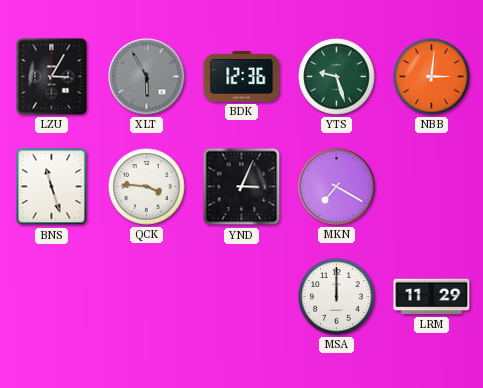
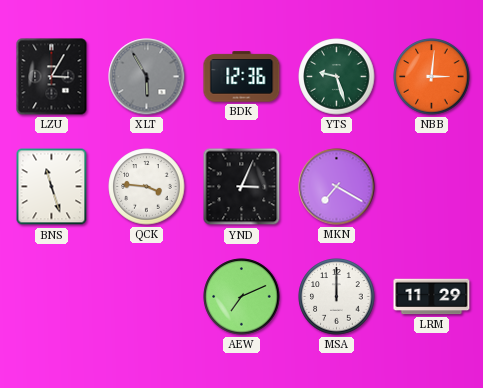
AEW: none -> 7:11
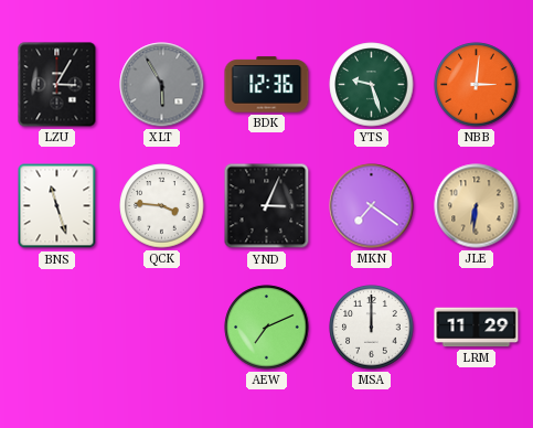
MKN: 7:20 -> 7:21
JLE: none -> 6:31
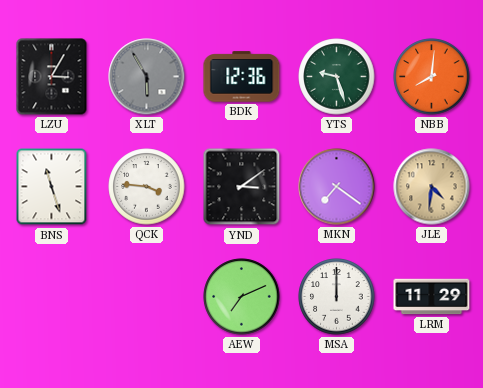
NBB: 3:01 -> 8:01
YND: 3:04 -> 3:09
JLE: 6:31 -> 4:31
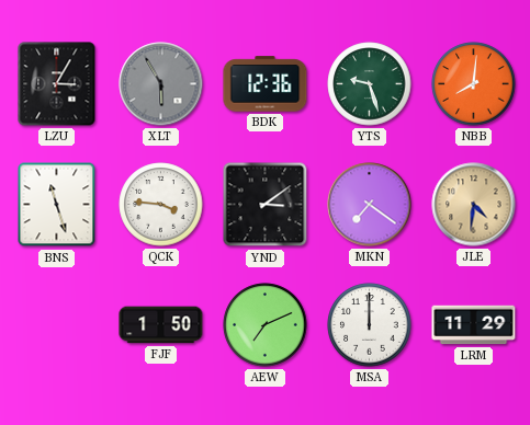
FJF: none -> 1:50
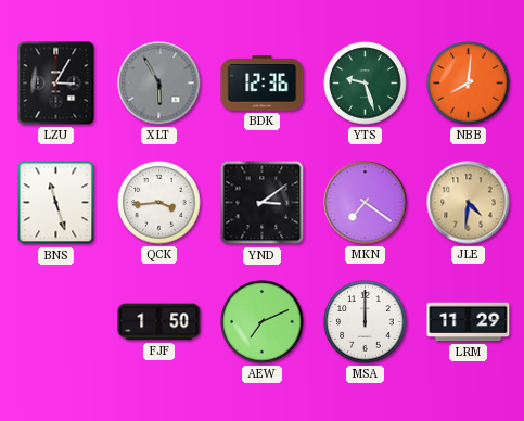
QCK: 3:46 -> 3:44
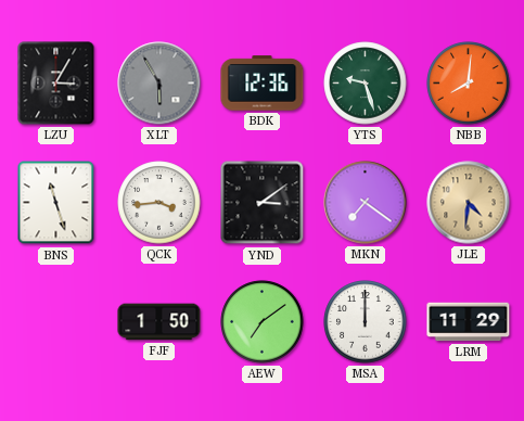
AEW: 7:11 -> 7:09
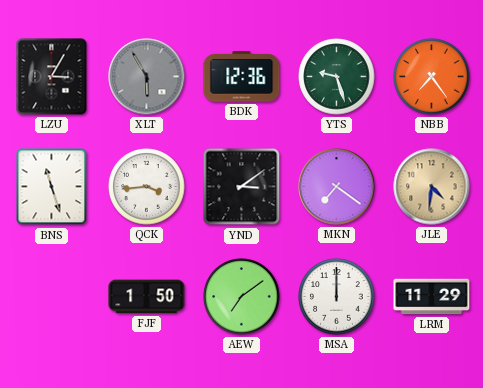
NBB: 8:01 -> 7:24
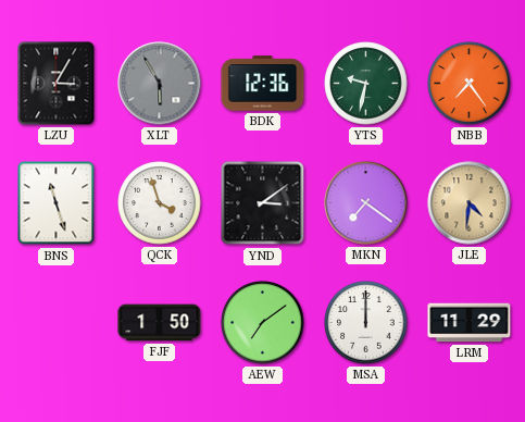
YTS: 9:27 -> 9:32
QCK: 3:44 -> 3:57
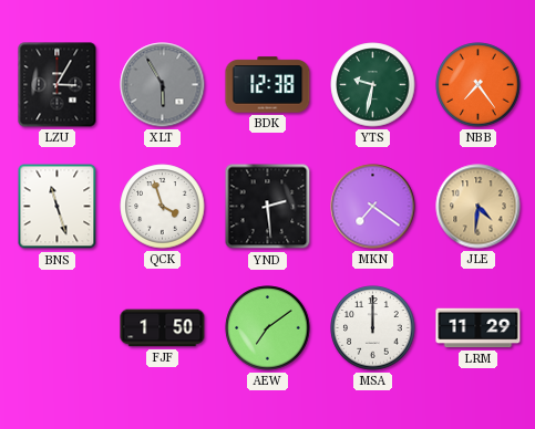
BDK: 12:36 -> 12:38
YND: 3:09 -> 2:29
